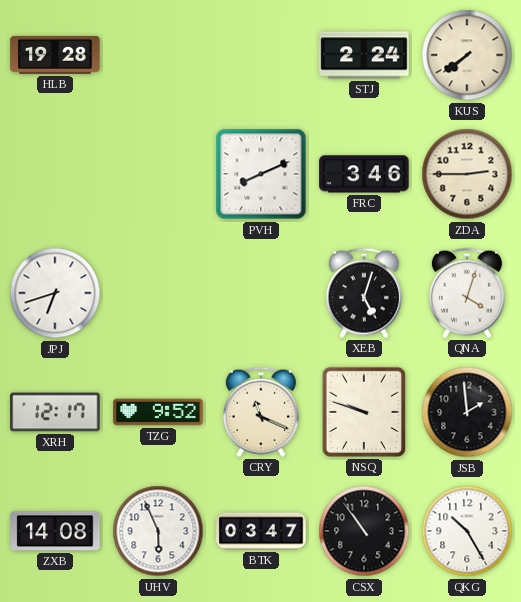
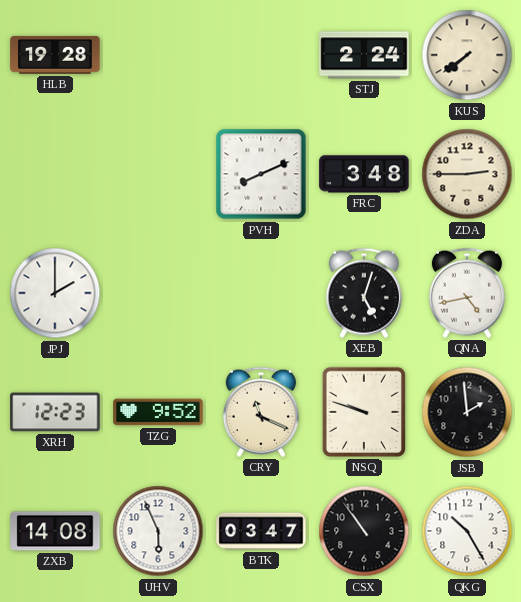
FRC: 3:46 -> 3:48
JPJ: 6:42 -> 2:00
QNA: 4:03 -> 4:43
XRH: 12:17 -> 12:23
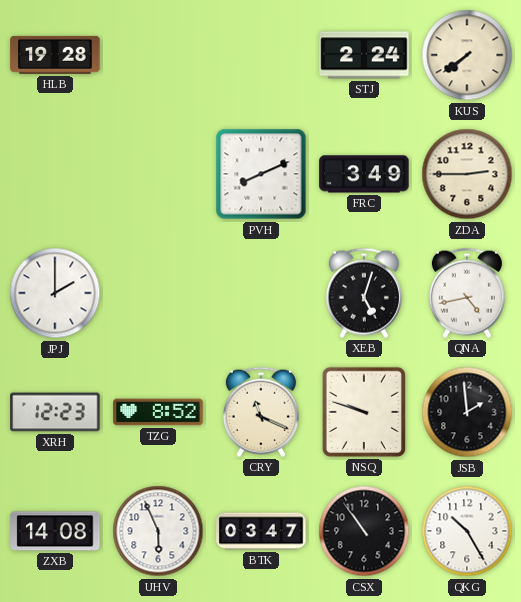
FRC: 3:48 -> 3:49
TZG: 9:52 -> 8:52
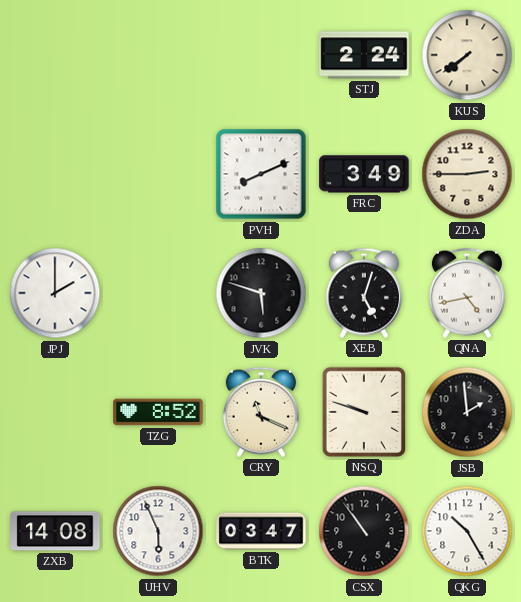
HLB: 19:28 -> none
JVK: none -> 5:48
XRH: 12:23 -> none
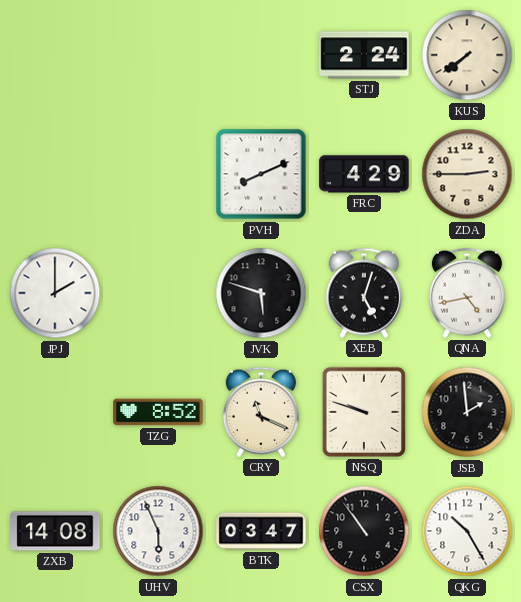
FRC: 3:49 -> 4:29
